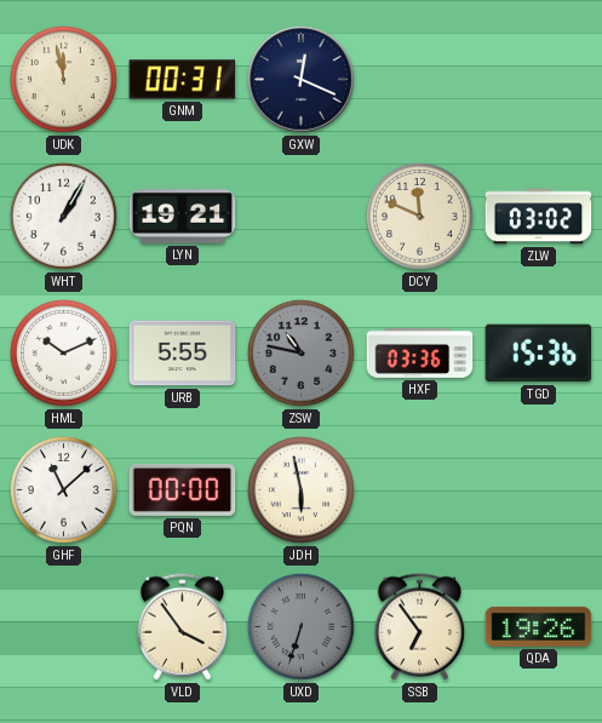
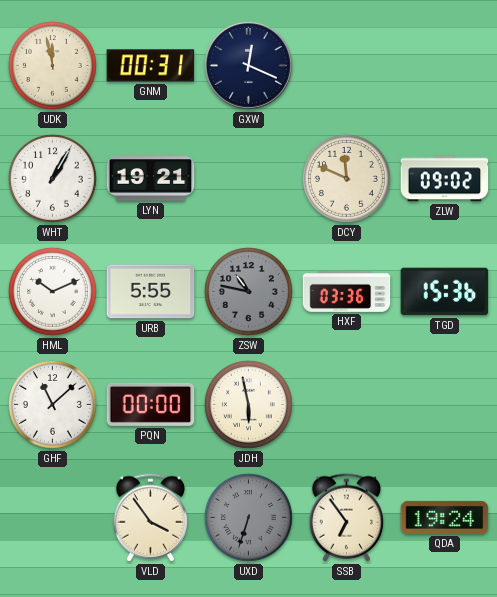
ZLW: 03:02 -> 09:02
QDA: 19:26 -> 19:24
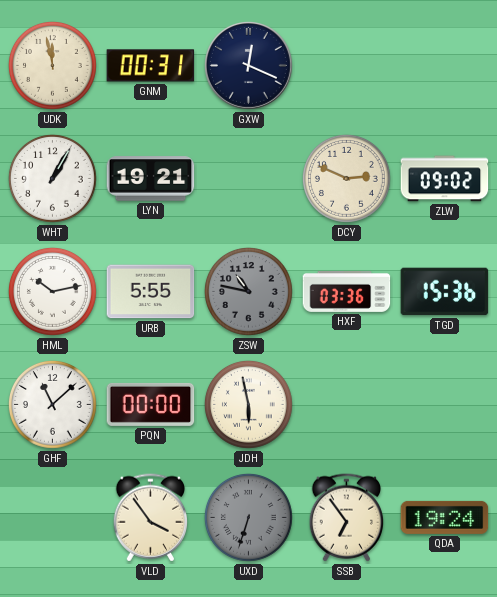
DCY: 11:49 -> 2:49
HML: 10:11 -> 10:13
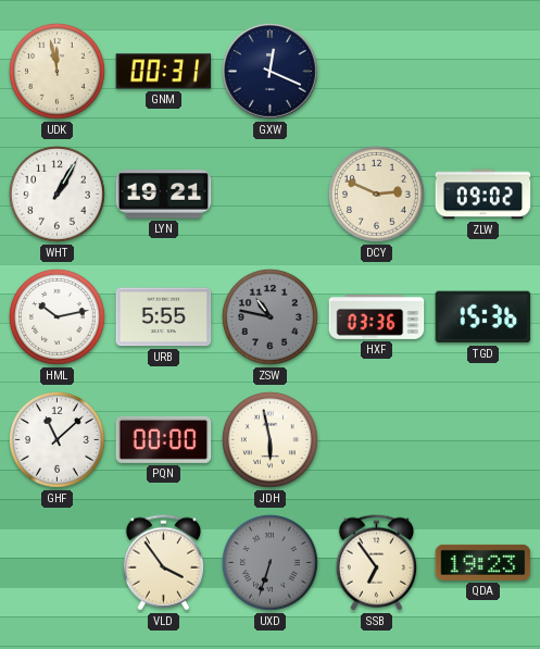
QDA: 19:24 -> 19:23
